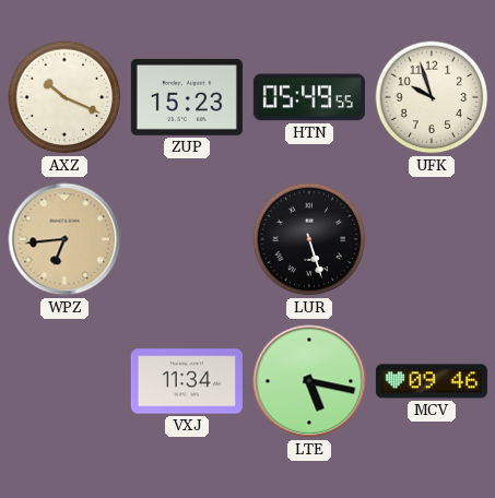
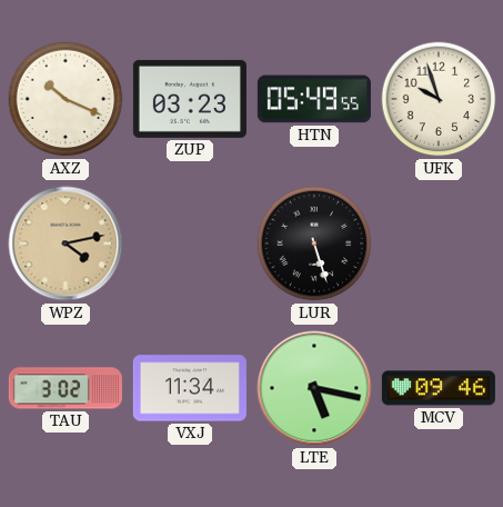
ZUP: 15:23 -> 03:23
WPZ: 6:44 -> 4:13
TAU: none -> 3:02
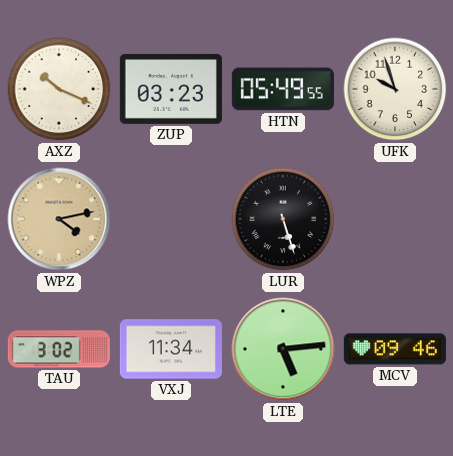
LTE: 5:17 -> 5:14
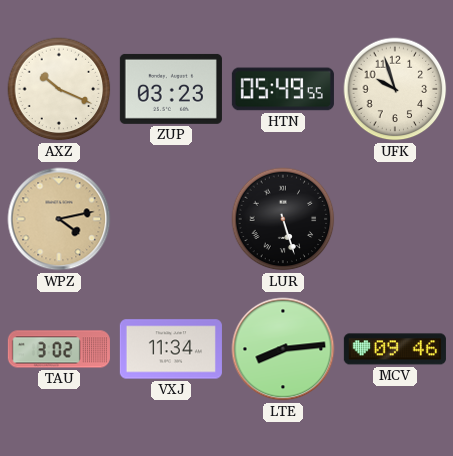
LTE: 5:14 -> 8:14
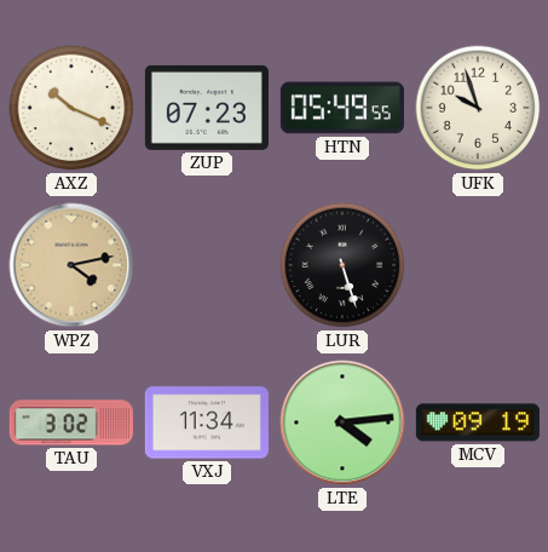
ZUP: 03:23 -> 07:23
LTE: 8:14 -> 4:14
MCV: 09:46 -> 09:19
